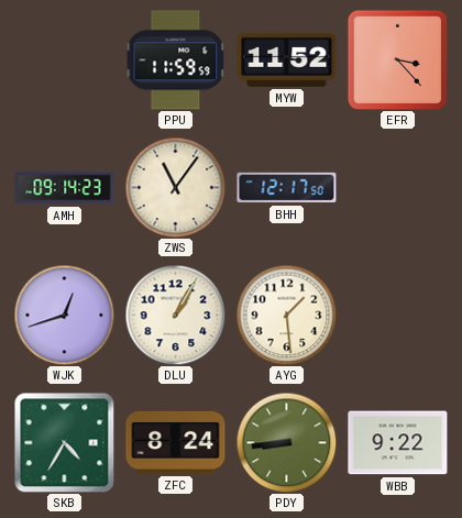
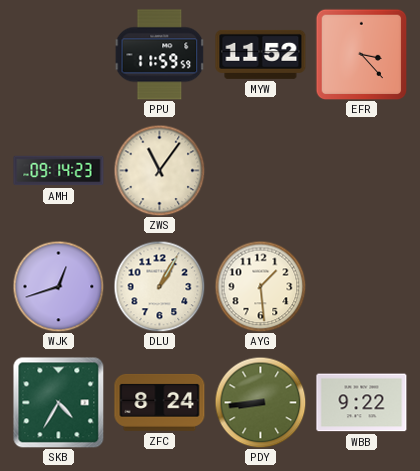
BHH: 12:17 -> none
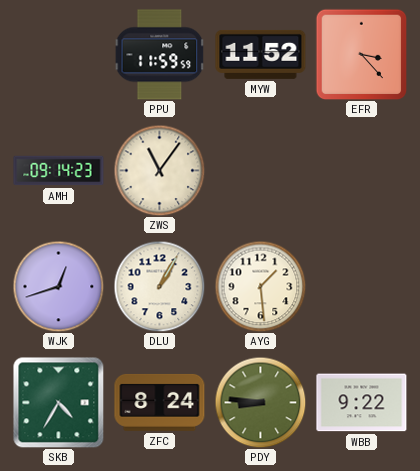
PDY: 8:44 -> 8:46
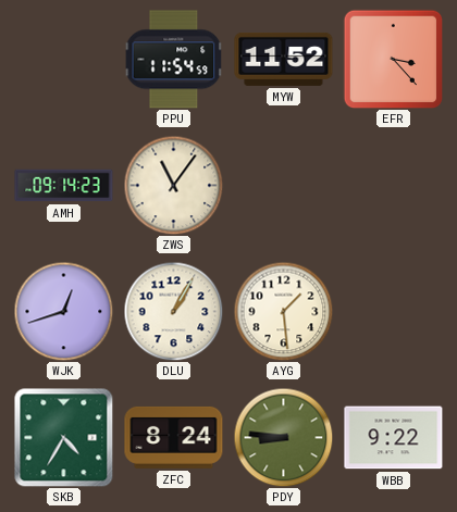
PPU: 11:59 -> 11:54
